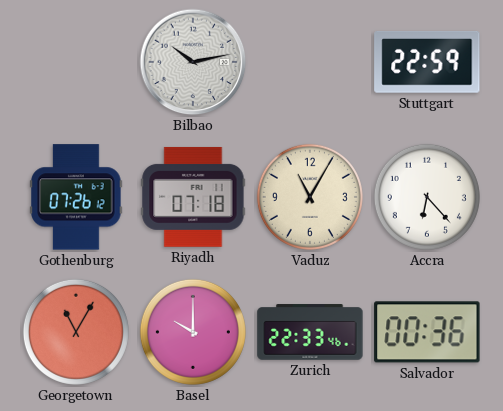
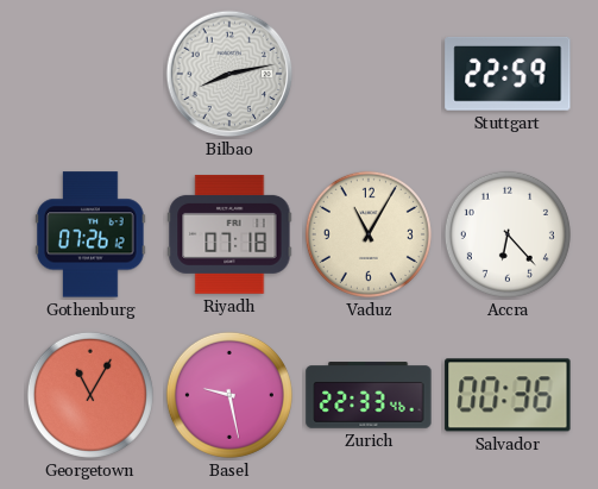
Bilbao: 10:13 -> 8:13
Basel: 10:00 -> 9:28
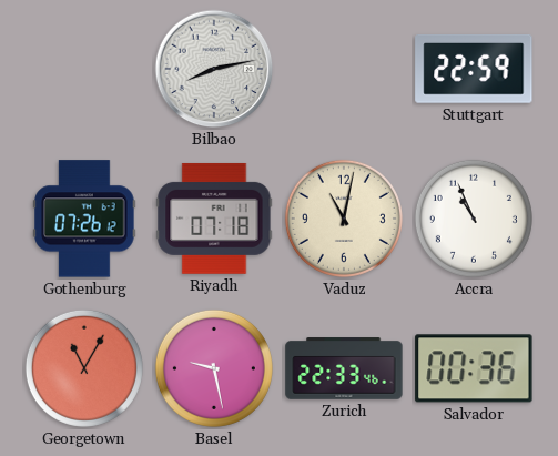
Vaduz: 11:05 -> 11:02
Accra: 6:23 -> 10:56
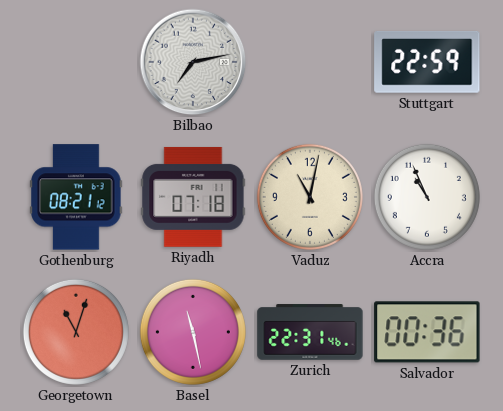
Bilbao: 8:13 -> 7:13
Gothenburg: 07:26 -> 08:21
Georgetown: 11:05 -> 11:03
Basel: 9:28 -> 11:28
Zurich: 22:33 -> 22:31
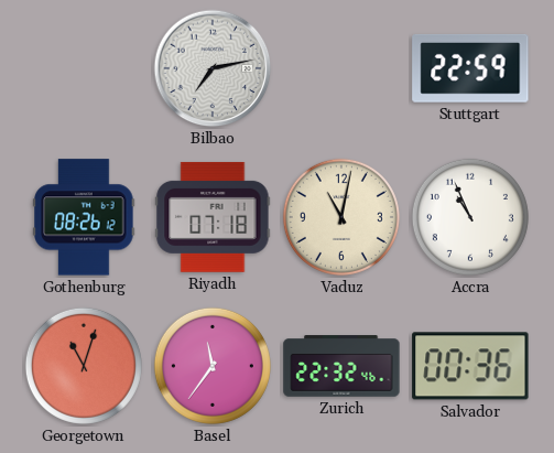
Gothenburg: 08:21 -> 08:26
Basel: 11:28 -> 11:36
Zurich: 22:31 -> 22:32
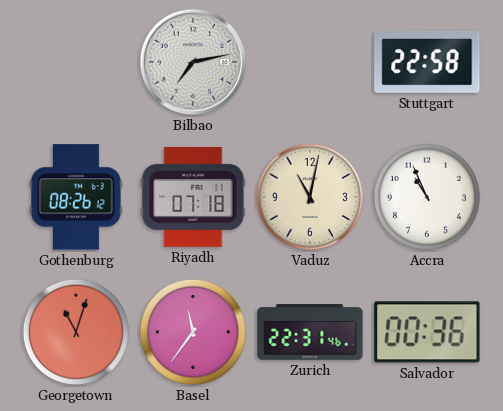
Stuttgart: 22:59 -> 22:58
Zurich: 22:32 -> 22:31
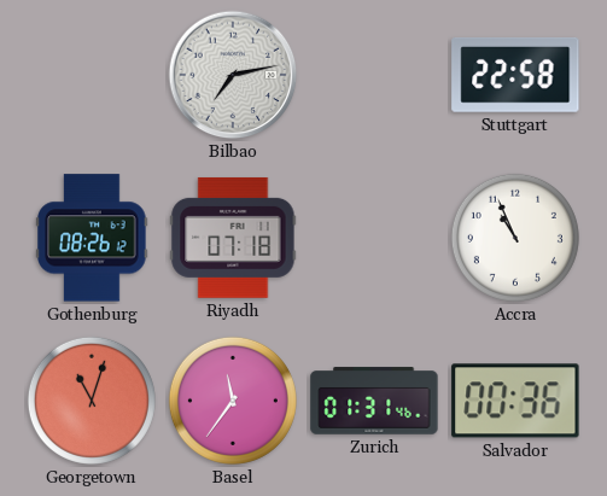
Vaduz: 11:02 -> none
Zurich: 22:31 -> 01:31
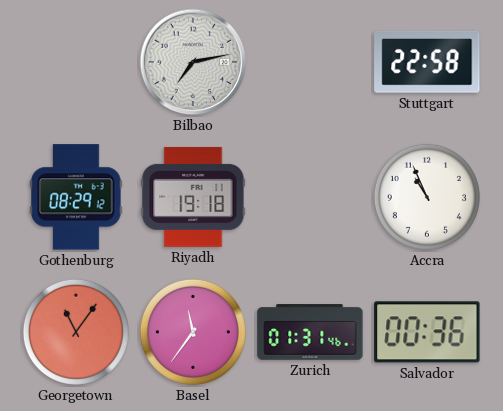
Gothenburg: 08:26 -> 08:29
Riyadh: 07:18 -> 19:18
Georgetown: 11:03 -> 11:06
